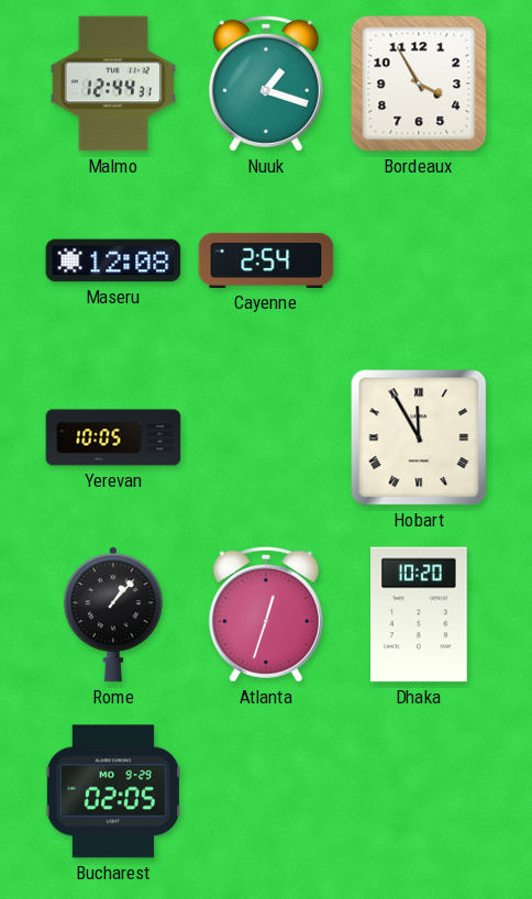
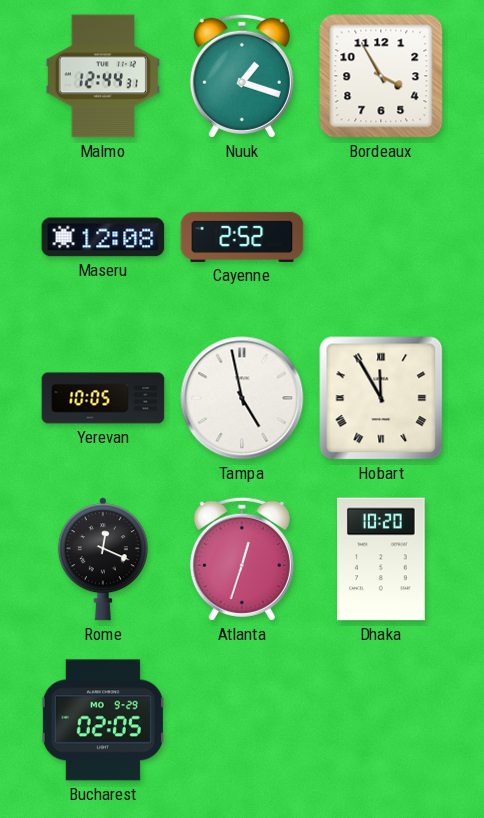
Cayenne: 2:54 -> 2:52
Tampa: none -> 4:58
Rome: 1:07 -> 12:19
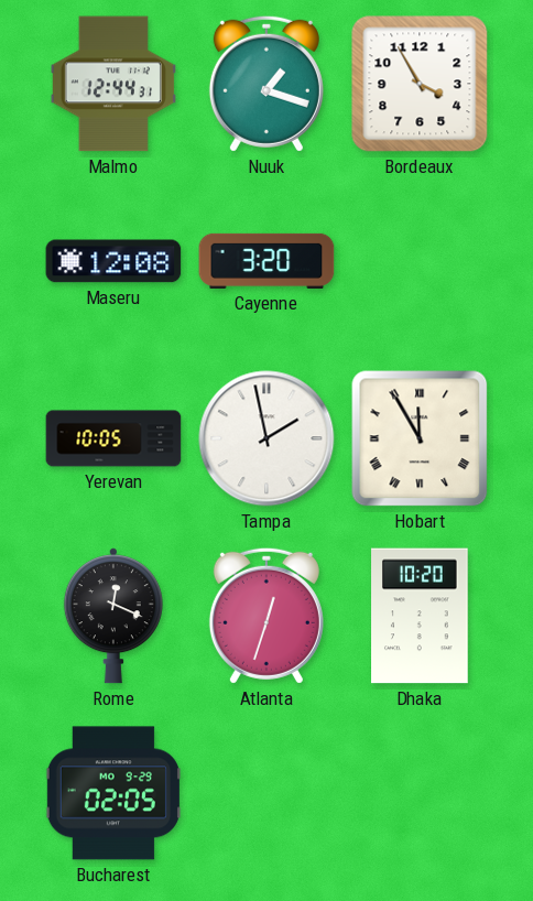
Cayenne: 2:52 -> 3:20
Tampa: 4:58 -> 1:58
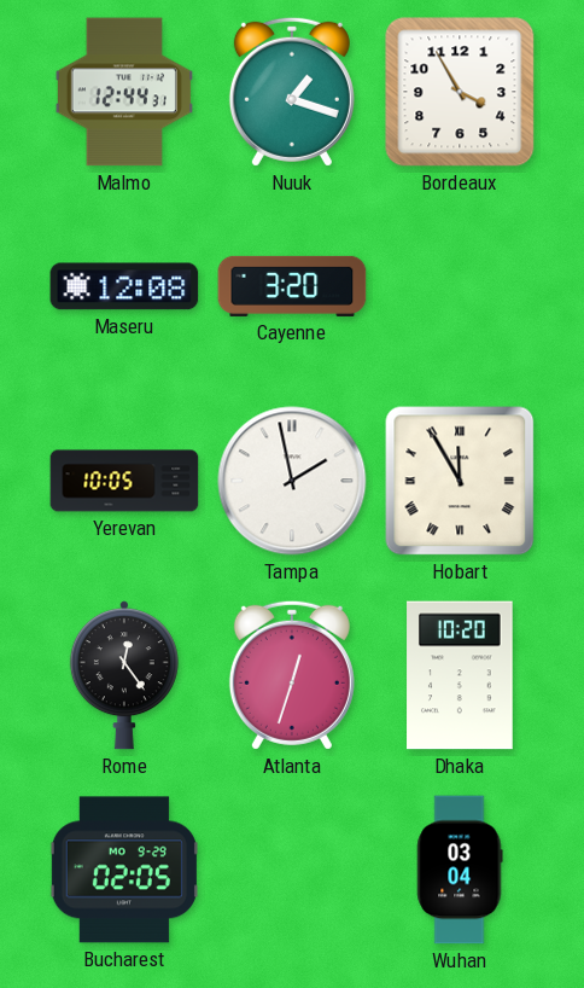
Rome: 12:19 -> 12:24
Wuhan: none -> 03:04
